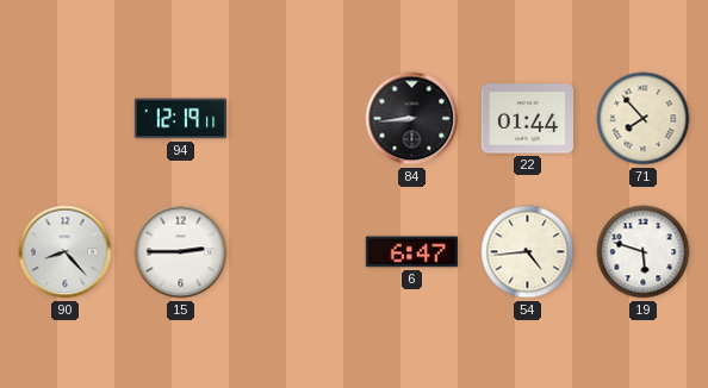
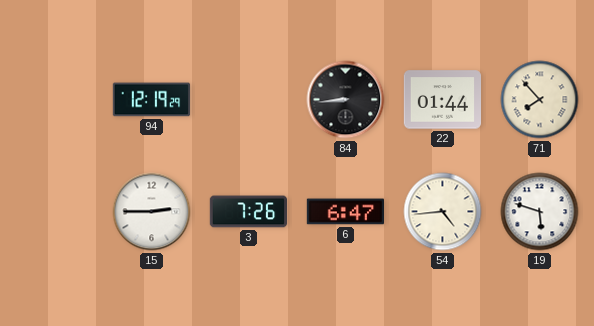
94: 12:19:11 -> 12:19:29
90: 8:23 -> none
3: none -> 7:26
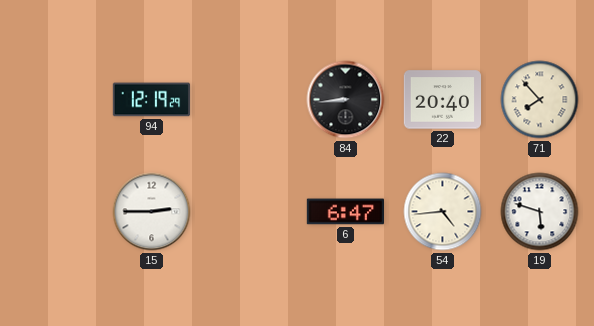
22: 01:44 -> 20:40
3: 7:26 -> none
